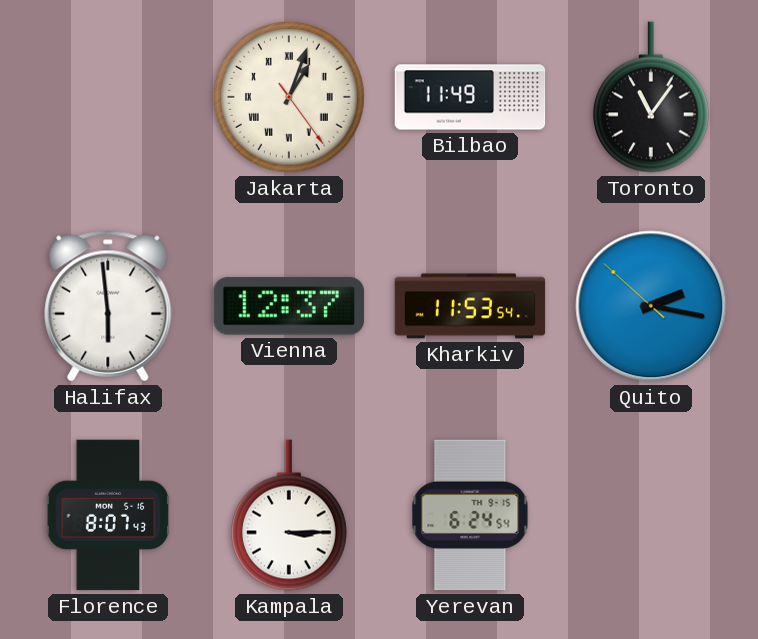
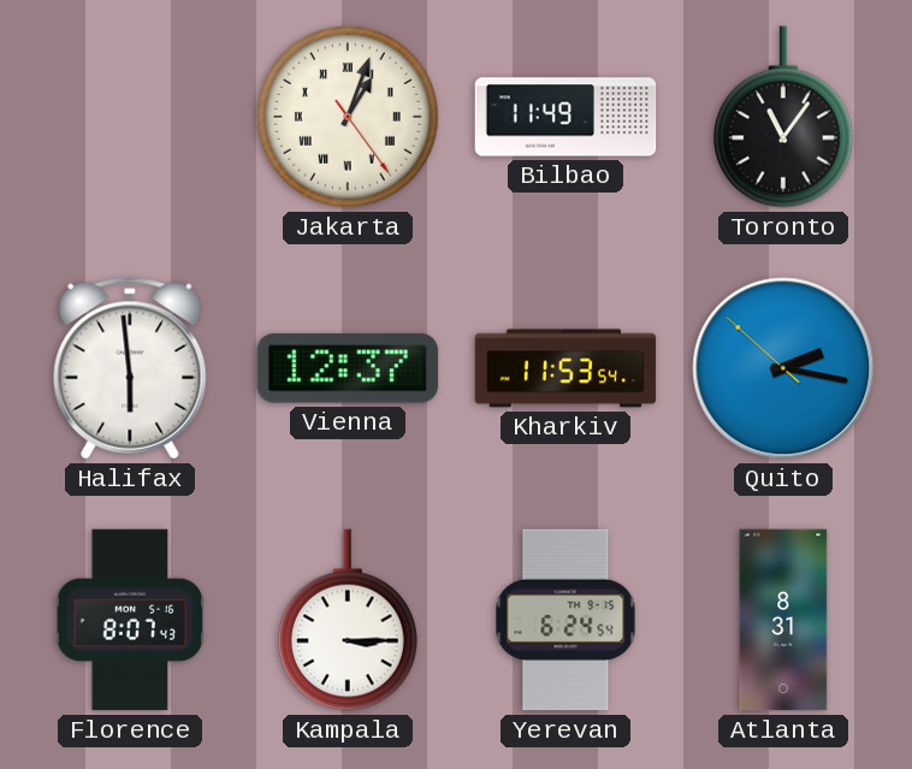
Atlanta: none -> 8:31
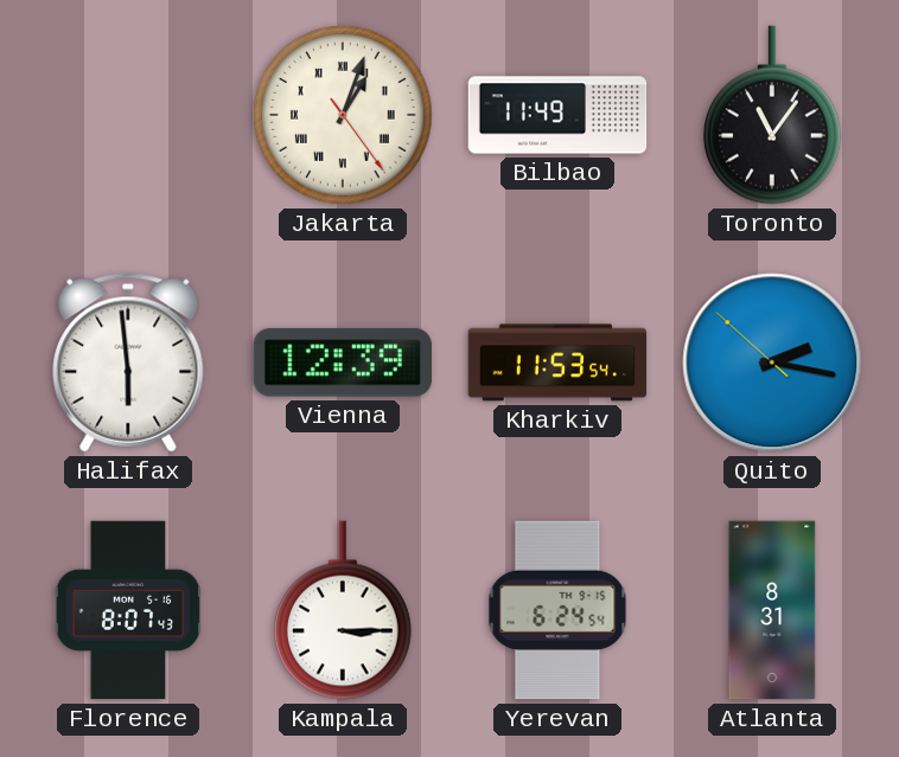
Vienna: 12:37 -> 12:39
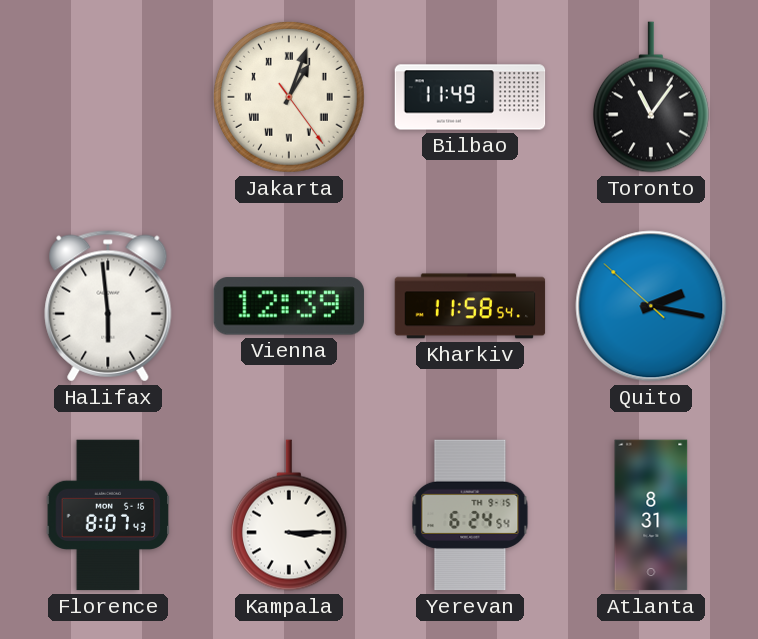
Kharkiv: 11:53 -> 11:58
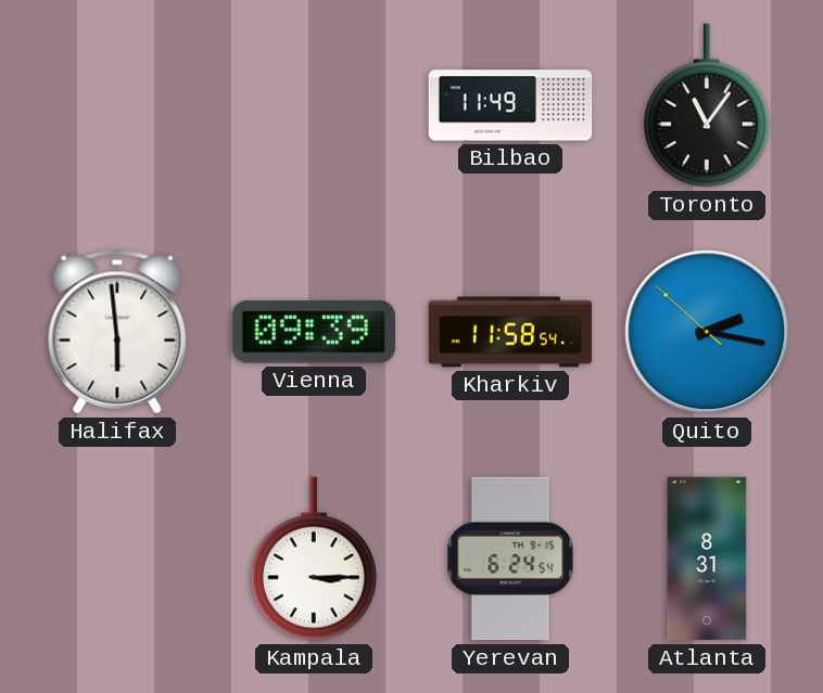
Jakarta: 1:03 -> none
Vienna: 12:39 -> 09:39
Florence: 8:07 -> none
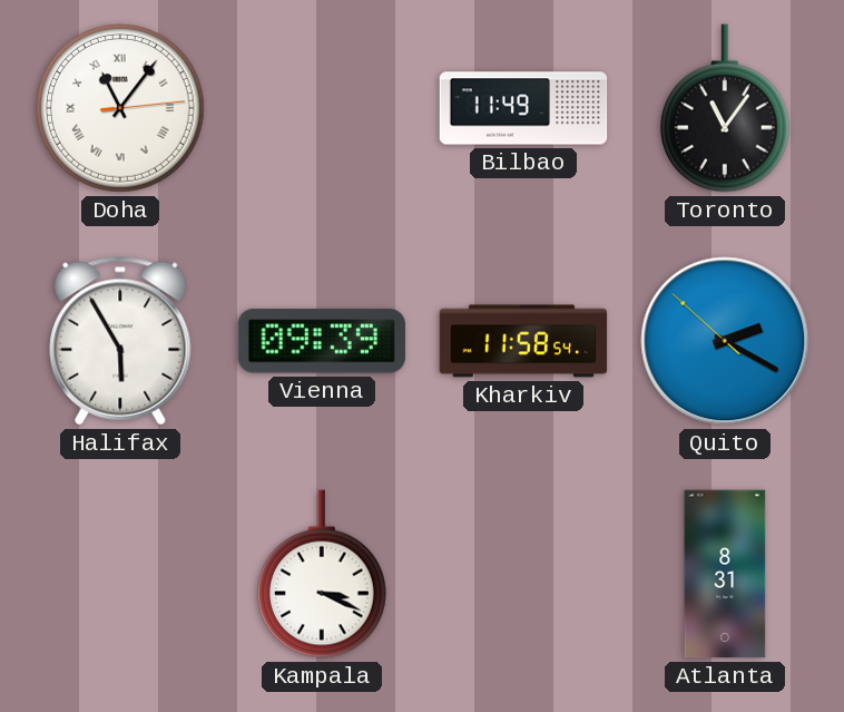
Doha: none -> 11:06
Halifax: 5:59 -> 5:55
Quito: 2:16 -> 2:19
Kampala: 3:15 -> 3:19
Yerevan: 6:24 -> none
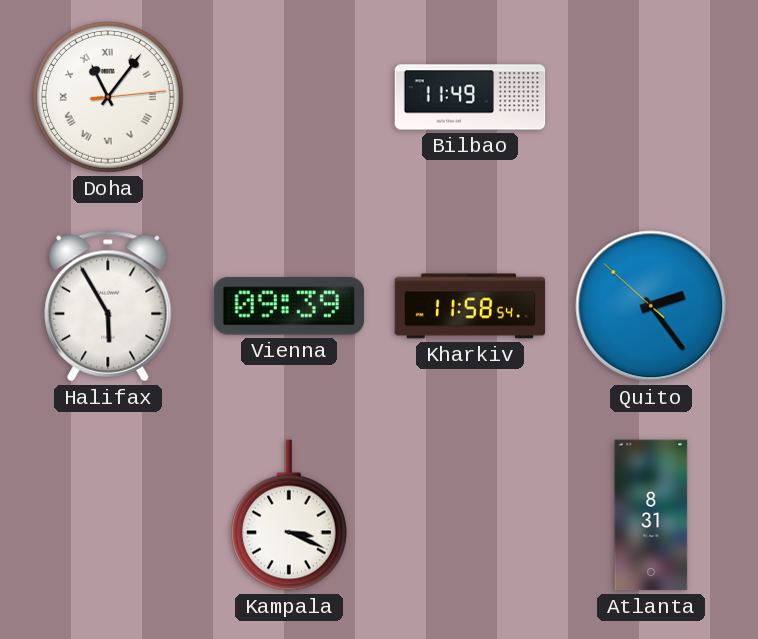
Toronto: 11:06 -> none
Quito: 2:19 -> 2:23
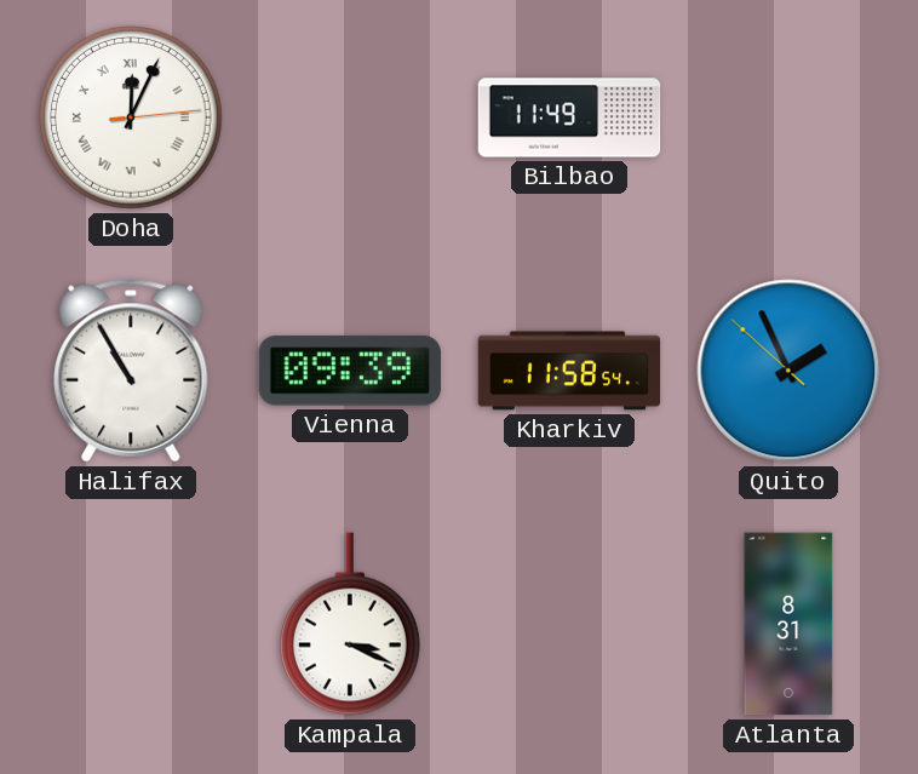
Doha: 11:06 -> 12:04
Halifax: 5:55 -> 10:55
Quito: 2:23 -> 1:55
